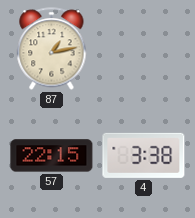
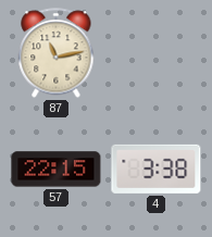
87: 1:13 -> 11:13
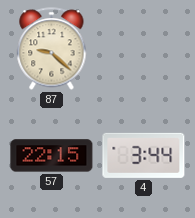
87: 11:13 -> 9:22
4: 3:38 -> 3:44
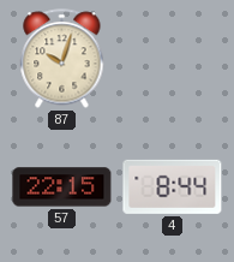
87: 9:22 -> 10:03
4: 3:44 -> 8:44
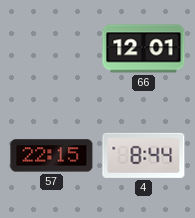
87: 10:03 -> none
66: none -> 12:01
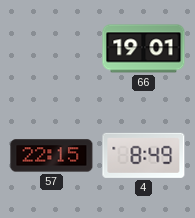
66: 12:01 -> 19:01
4: 8:44 -> 8:49
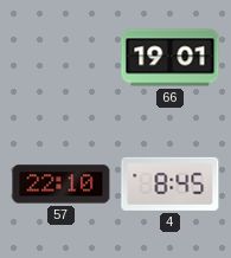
57: 22:15 -> 22:10
4: 8:49 -> 8:45
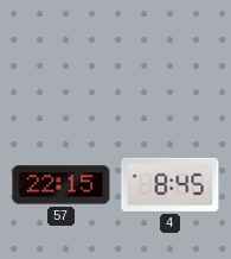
66: 19:01 -> none
57: 22:10 -> 22:15
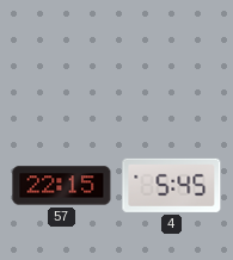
4: 8:45 -> 5:45
